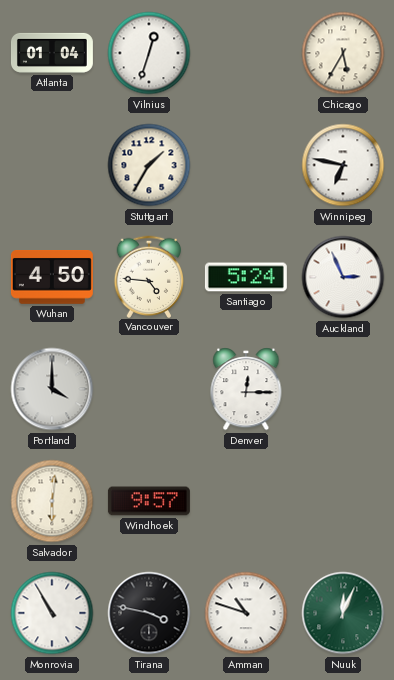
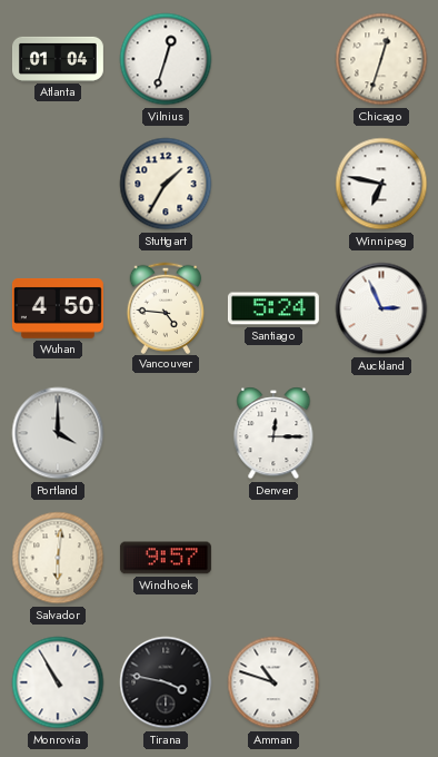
Chicago: 5:35 -> 12:33
Nuuk: 12:04 -> none
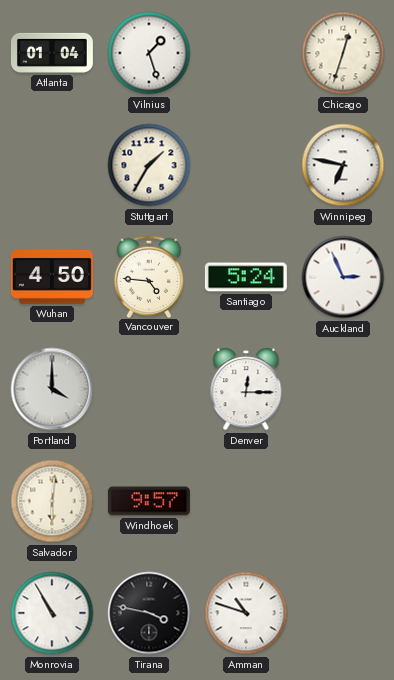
Vilnius: 12:33 -> 1:27
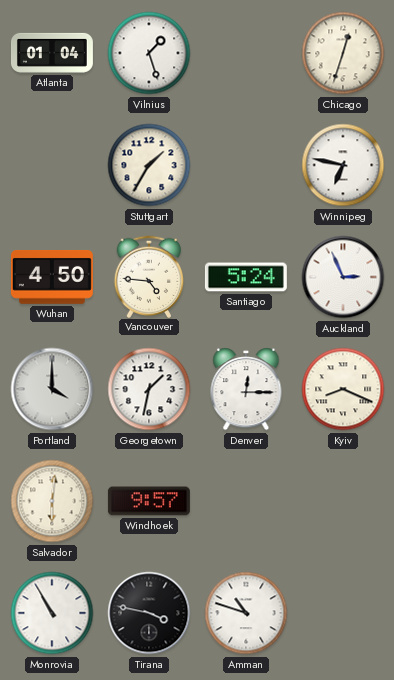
Georgetown: none -> 1:32
Kyiv: none -> 8:19
